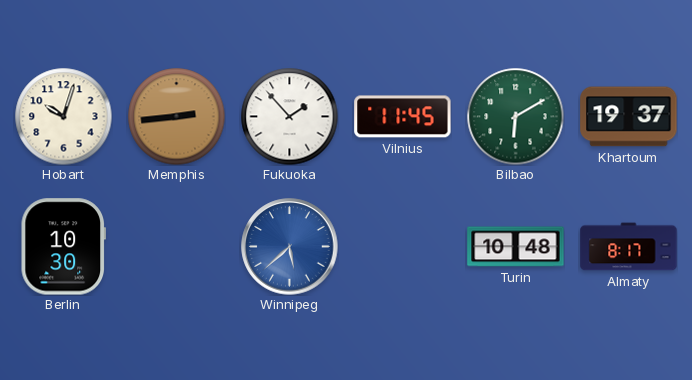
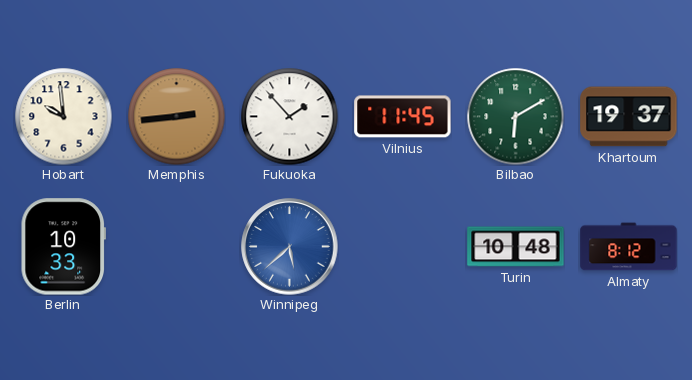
Hobart: 10:03 -> 9:59
Berlin: 10:30 -> 10:33
Almaty: 8:17 -> 8:12
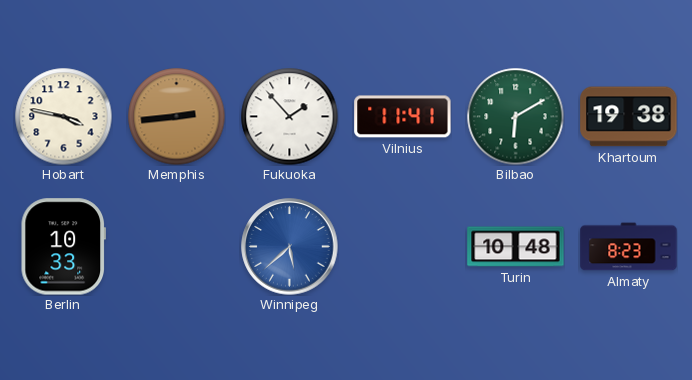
Hobart: 9:59 -> 3:47
Vilnius: 11:45 -> 11:41
Khartoum: 19:37 -> 19:38
Almaty: 8:12 -> 8:23
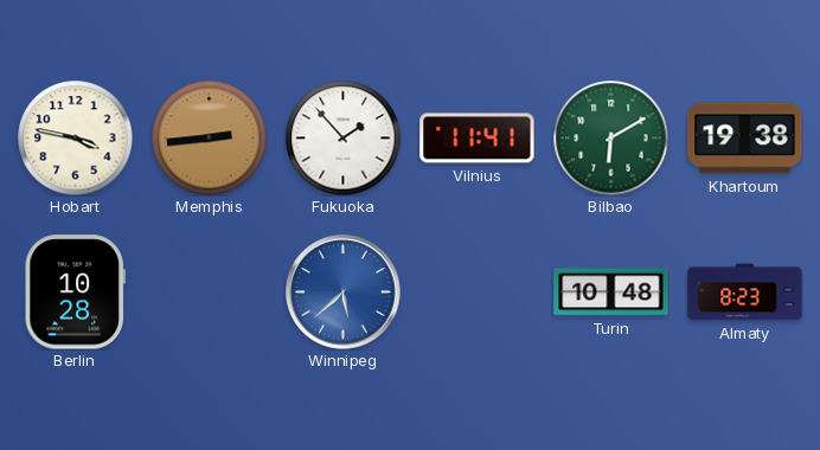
Berlin: 10:33 -> 10:28
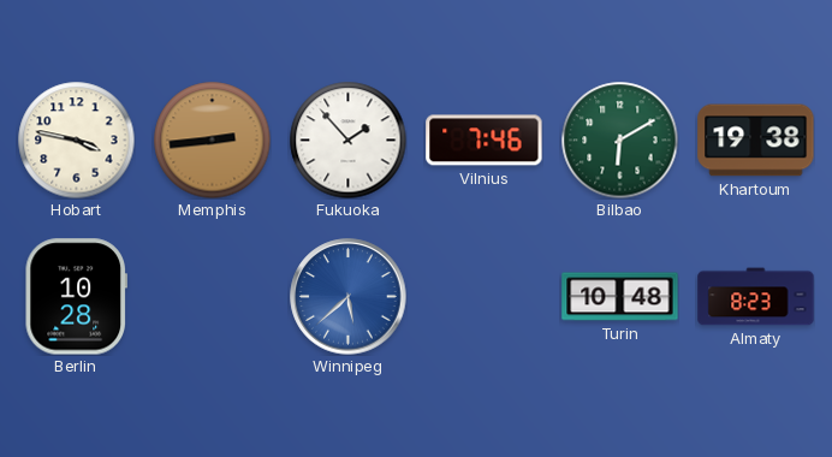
Vilnius: 11:41 -> 7:46
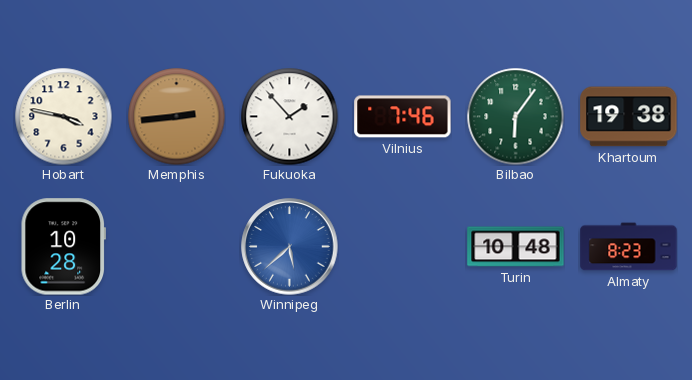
Bilbao: 6:10 -> 6:06
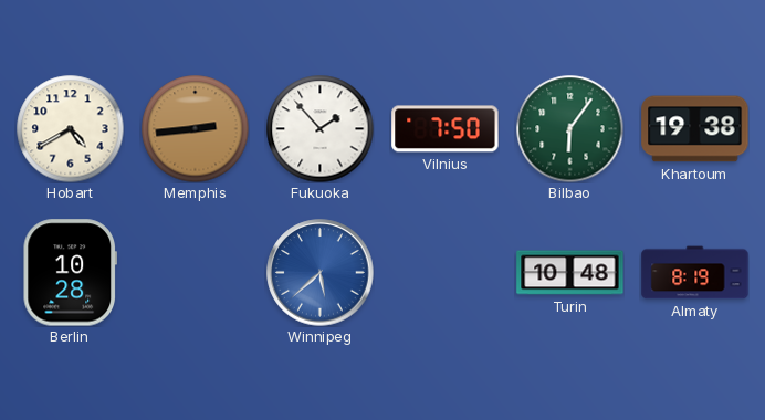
Hobart: 3:47 -> 4:40
Vilnius: 7:46 -> 7:50
Almaty: 8:23 -> 8:19
